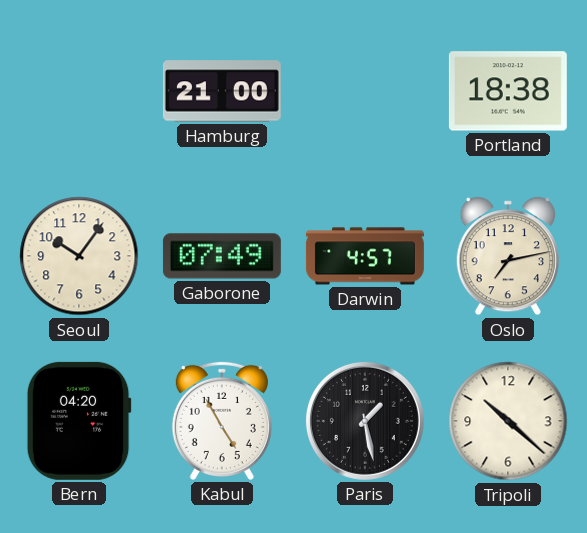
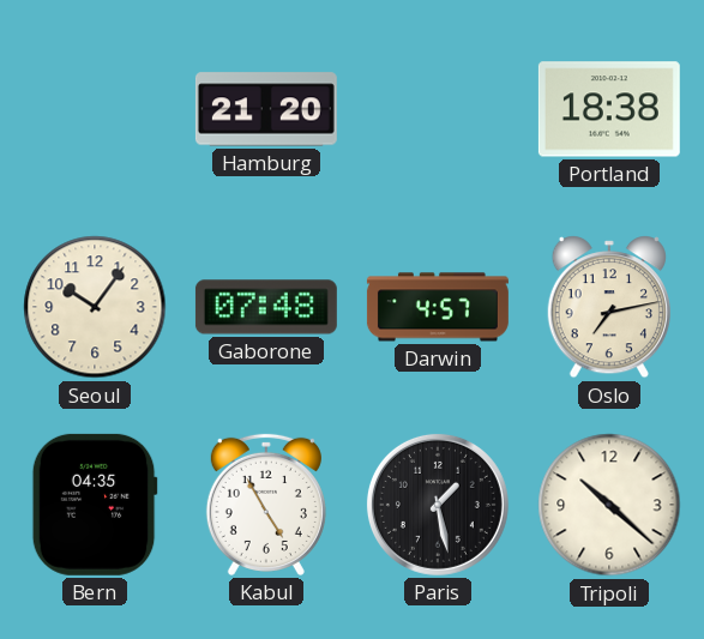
Hamburg: 21:00 -> 21:20
Gaborone: 07:49 -> 07:48
Bern: 04:20 -> 04:35
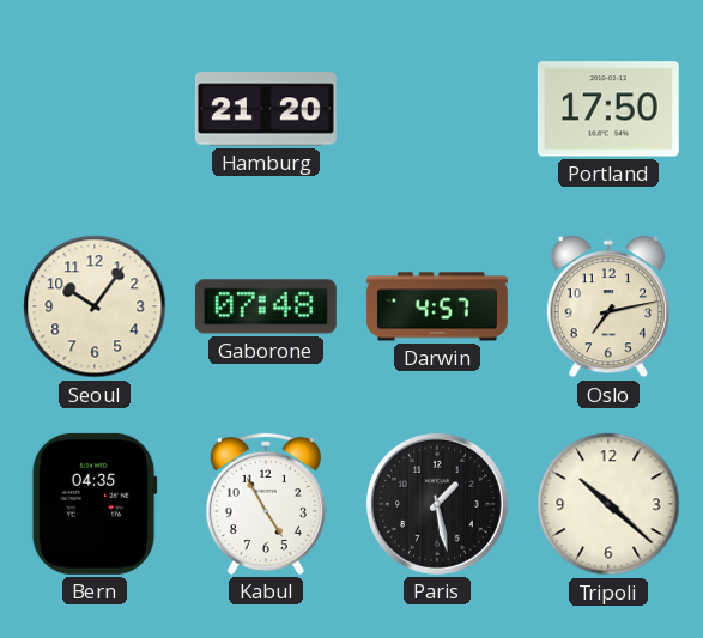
Portland: 18:38 -> 17:50
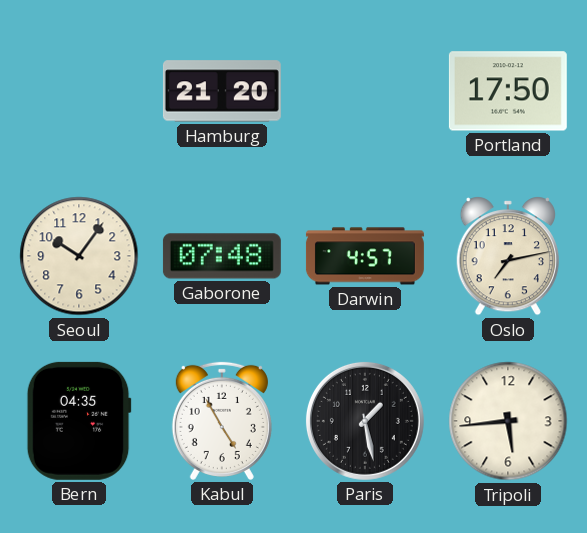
Tripoli: 10:22 -> 5:44
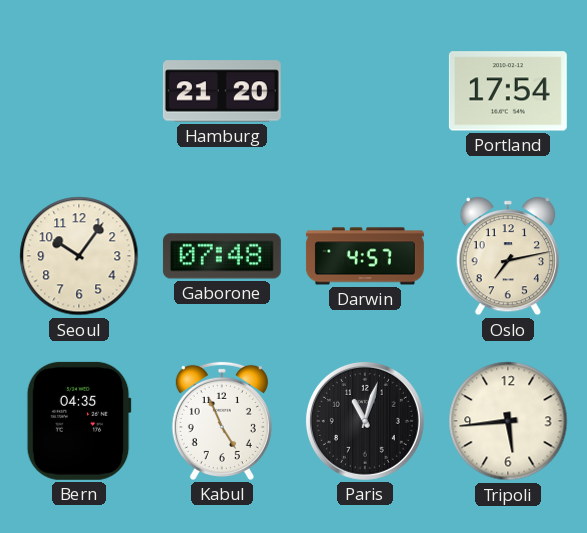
Portland: 17:50 -> 17:54
Kabul: 4:55 -> 4:56
Paris: 1:28 -> 11:03
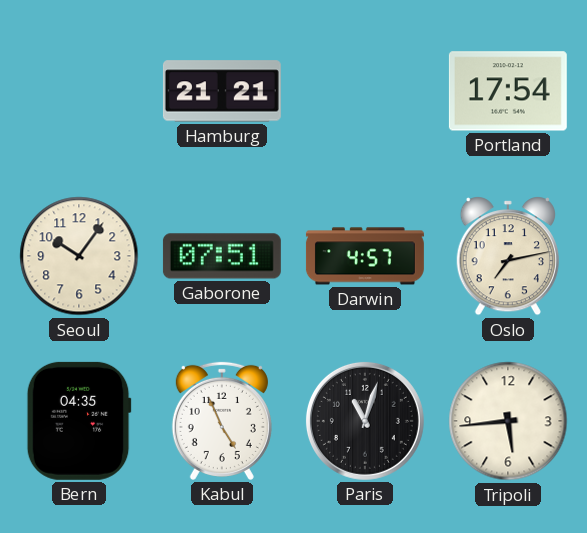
Hamburg: 21:20 -> 21:21
Gaborone: 07:48 -> 07:51
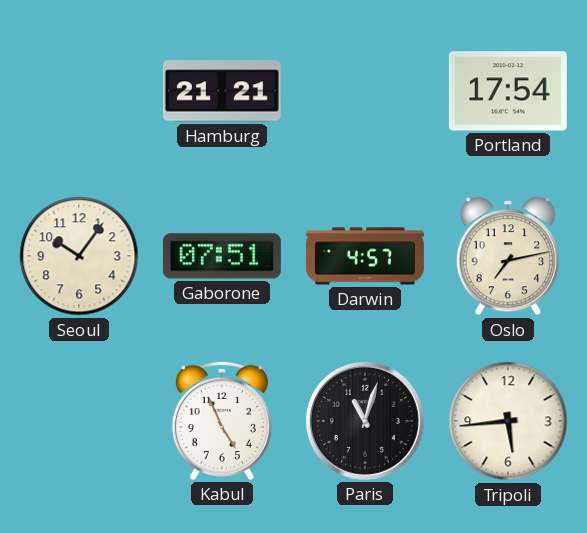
Bern: 04:35 -> none
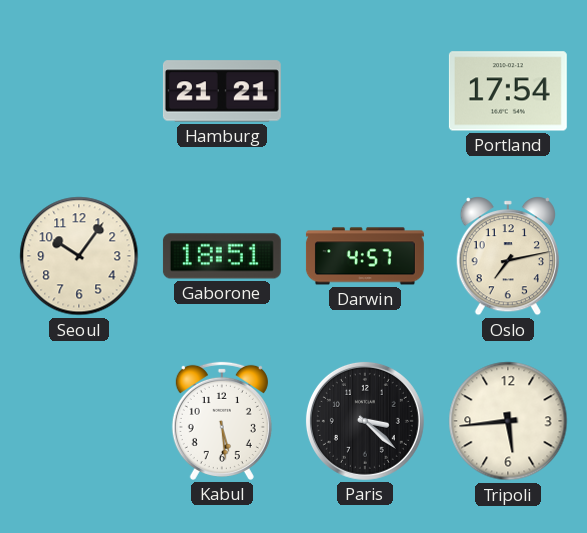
Gaborone: 07:51 -> 18:51
Kabul: 4:56 -> 5:29
Paris: 11:03 -> 3:22
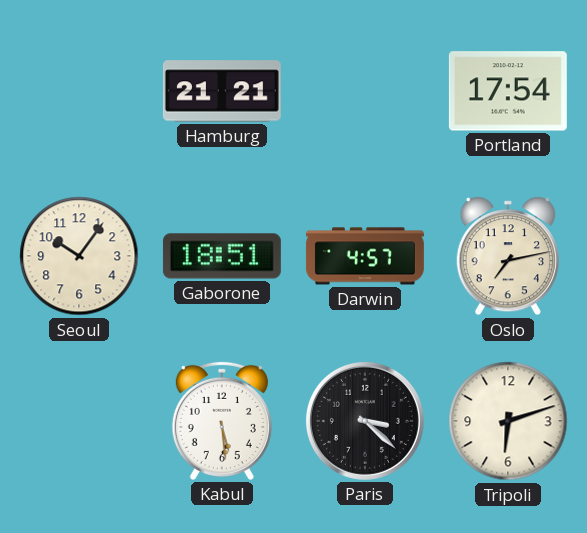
Tripoli: 5:44 -> 6:12
